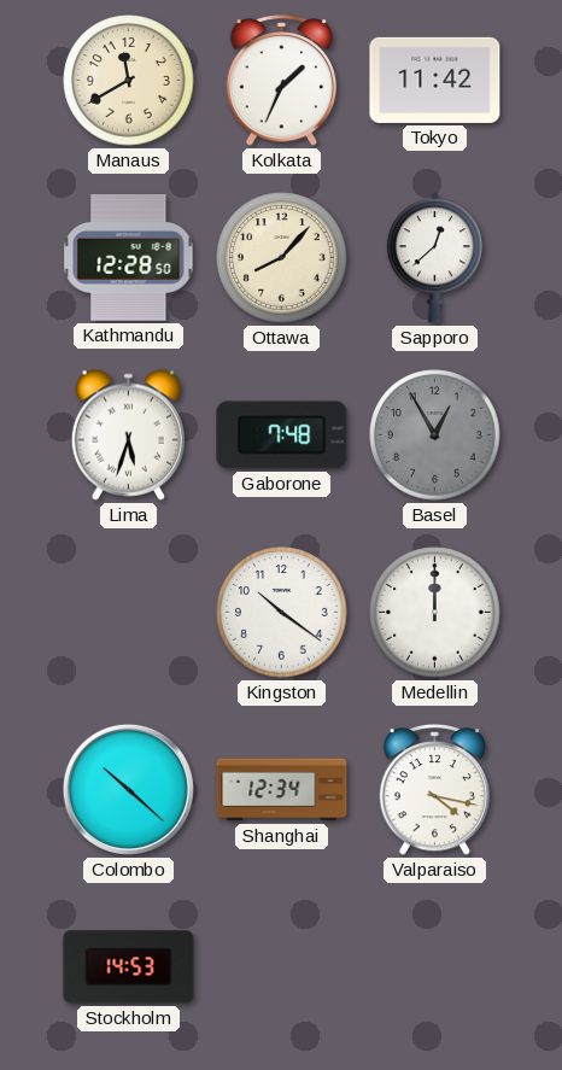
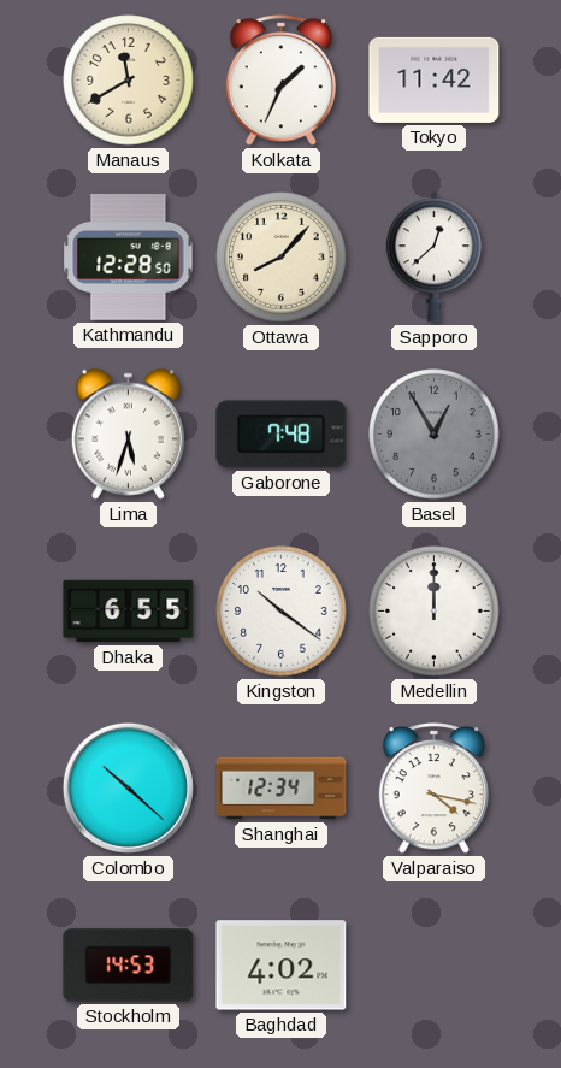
Dhaka: none -> 6:55
Baghdad: none -> 4:02
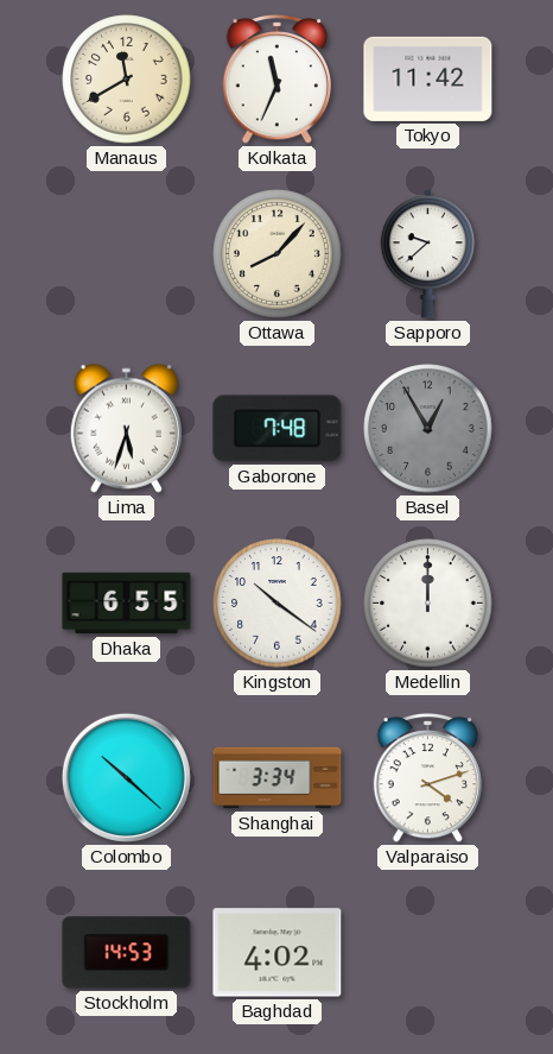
Kolkata: 1:34 -> 11:34
Kathmandu: 12:28 -> none
Sapporo: 12:38 -> 9:38
Shanghai: 12:34 -> 3:34
Valparaiso: 4:17 -> 4:12
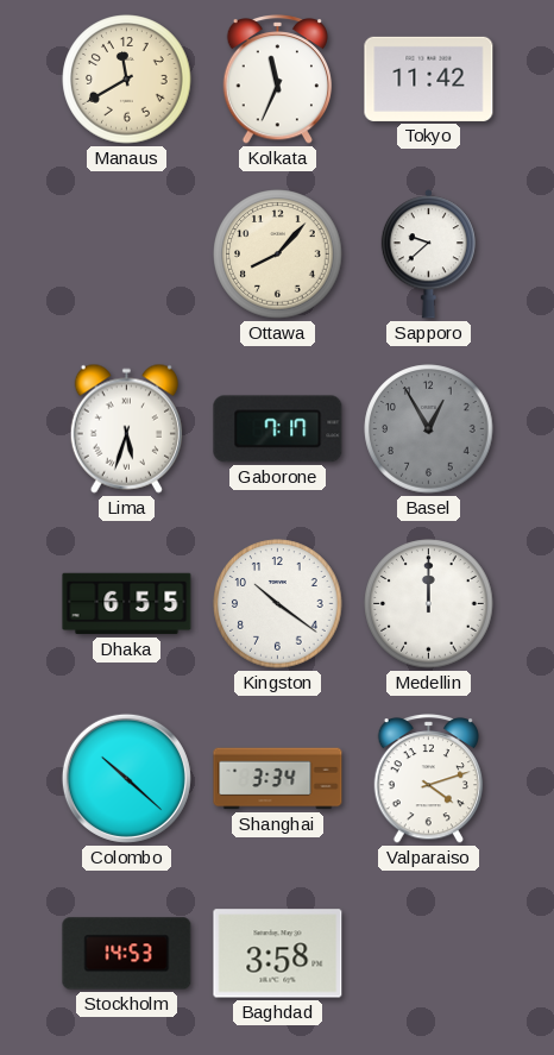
Gaborone: 7:48 -> 7:17
Baghdad: 4:02 -> 3:58
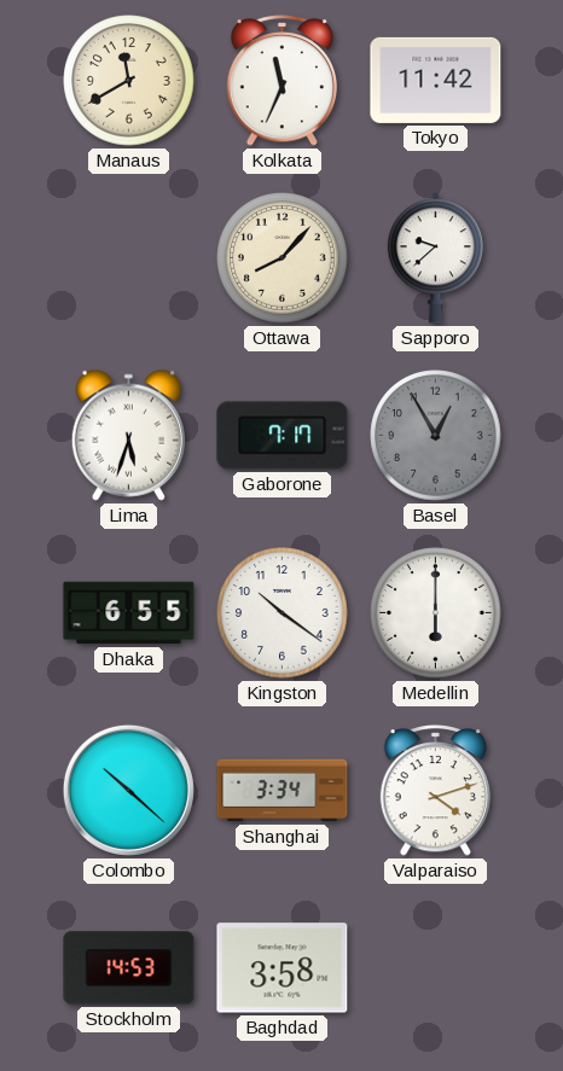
Medellin: 12:00 -> 6:00
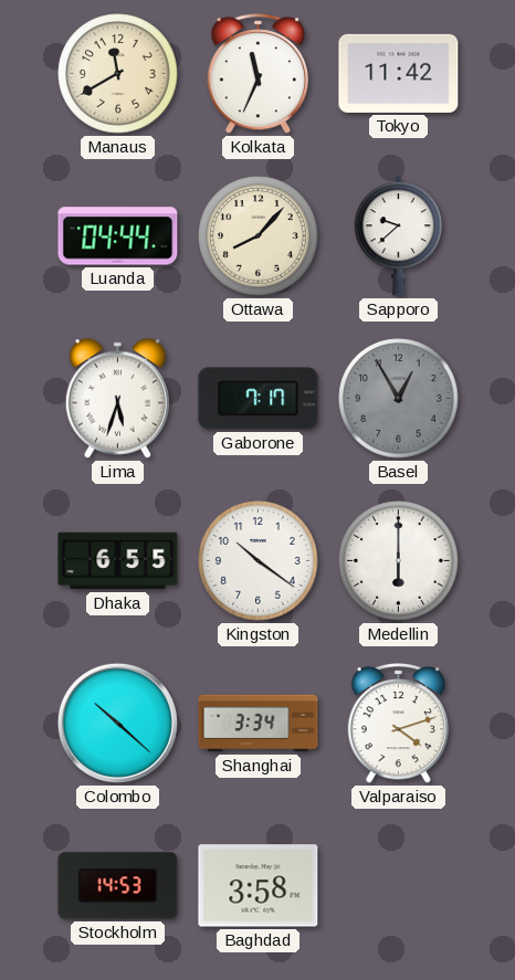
Luanda: none -> 04:44
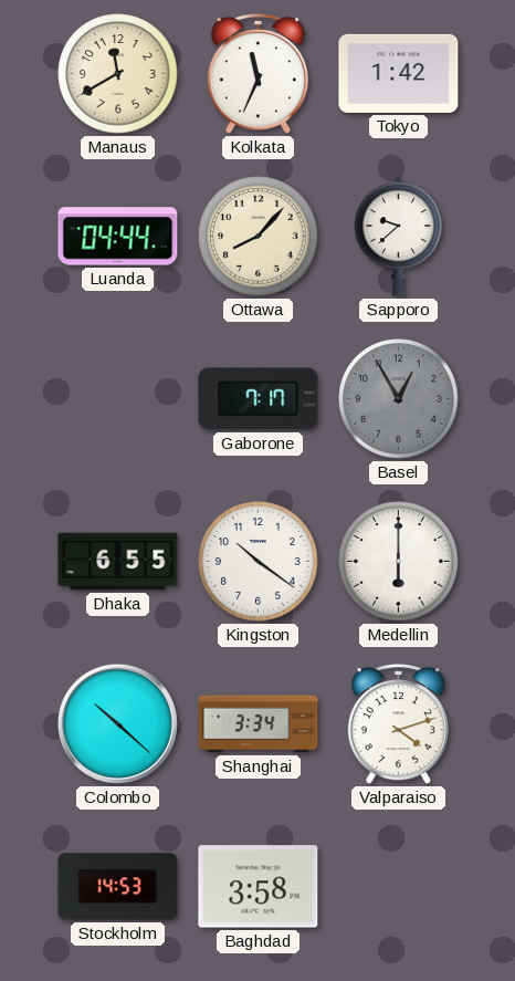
Tokyo: 11:42 -> 1:42
Lima: 5:33 -> none
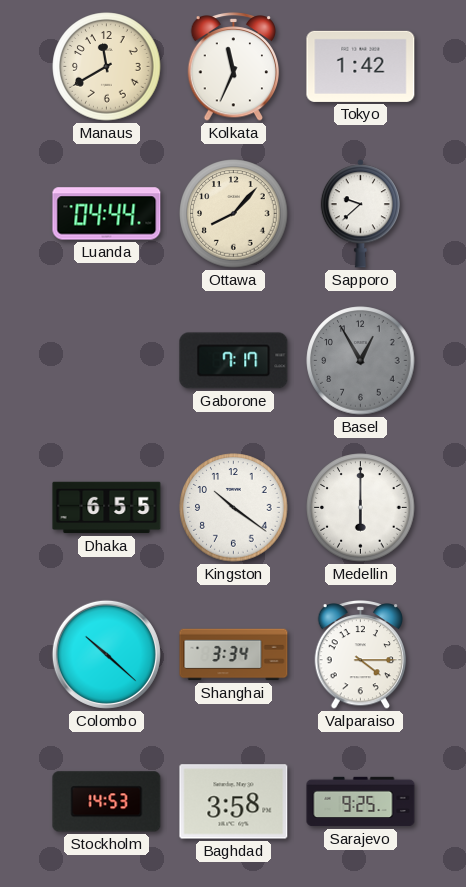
Valparaiso: 4:12 -> 4:15
Sarajevo: none -> 9:25
